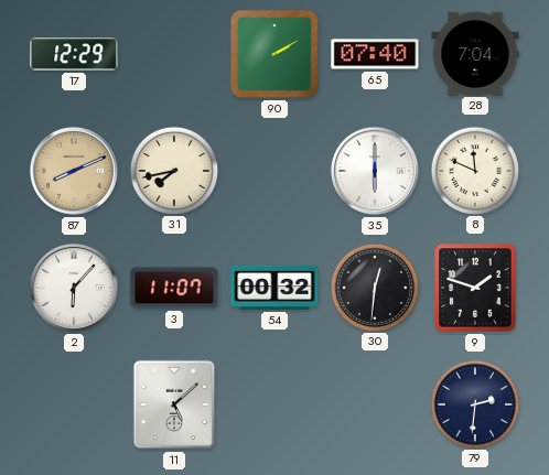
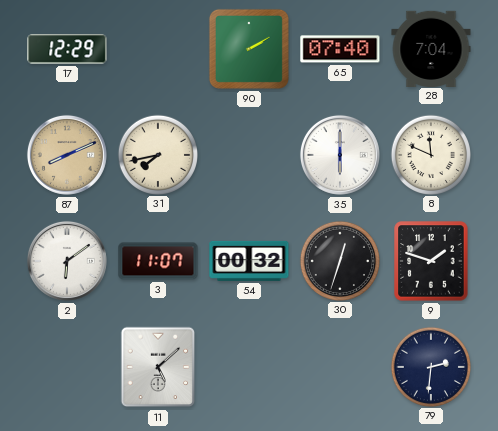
2: 6:07 -> 6:09
30: 12:31 -> 12:33
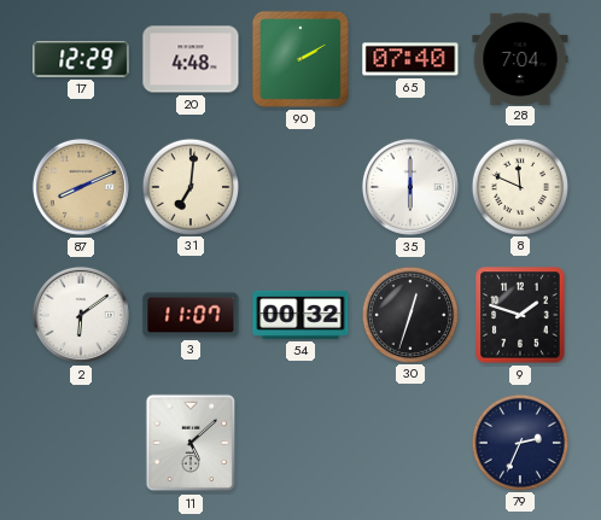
20: none -> 4:48
31: 7:43 -> 7:01
79: 2:31 -> 2:34
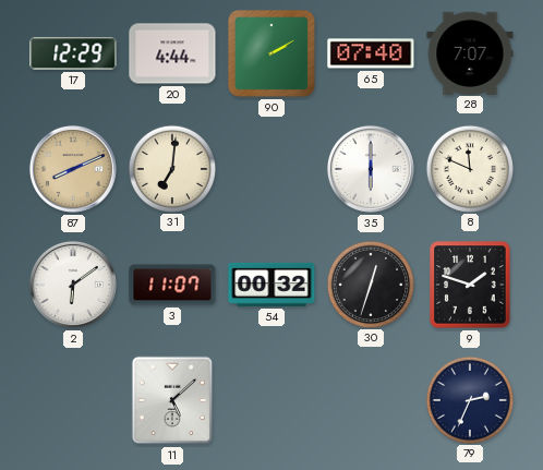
20: 4:48 -> 4:44
28: 7:04 -> 7:07
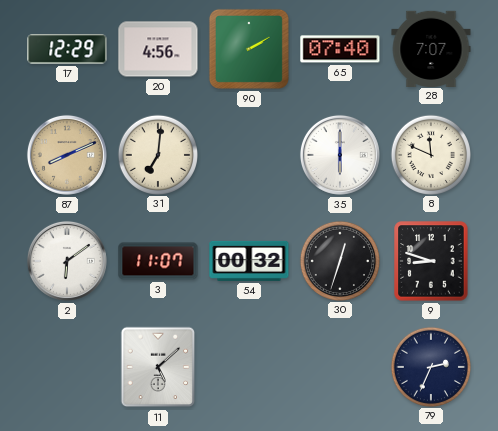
20: 4:44 -> 4:56
9: 1:48 -> 8:48
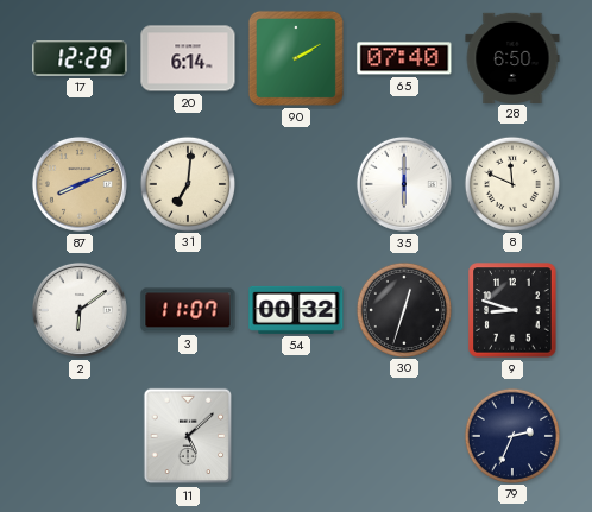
20: 4:56 -> 6:14
28: 7:07 -> 6:50
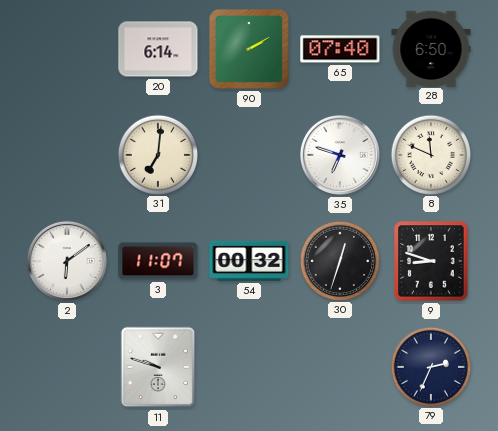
17: 12:29 -> none
87: 8:11 -> none
35: 6:00 -> 6:48
11: 5:08 -> 9:48
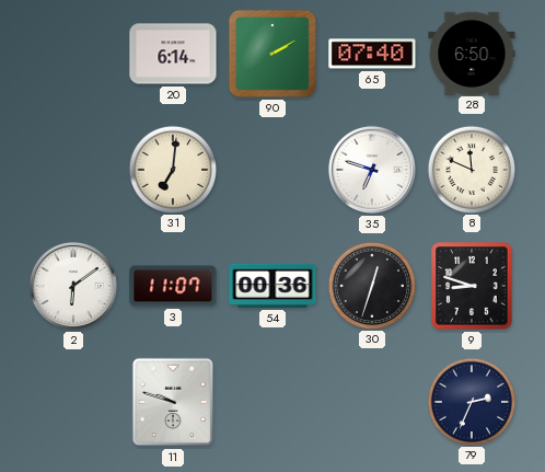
54: 00:32 -> 00:36
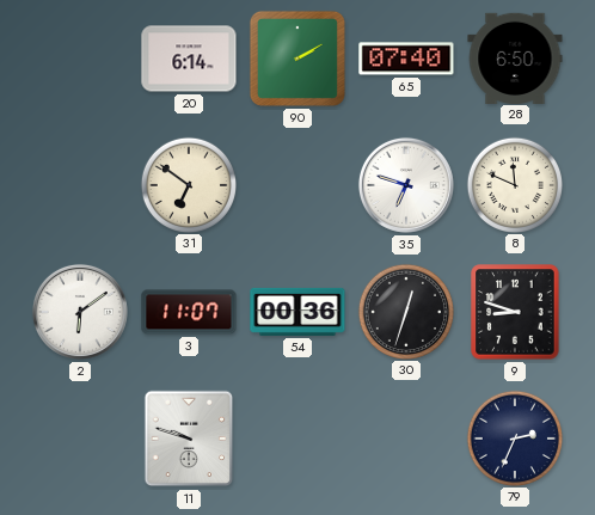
31: 7:01 -> 6:51
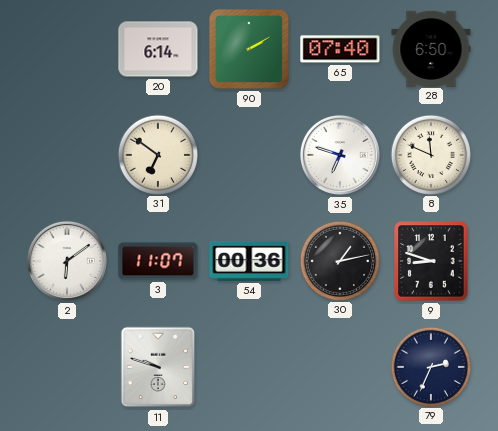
30: 12:33 -> 1:13
